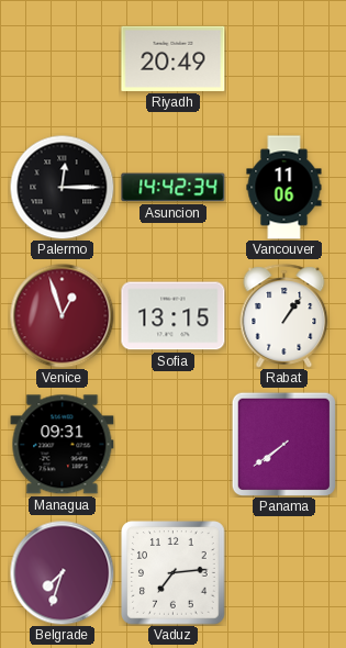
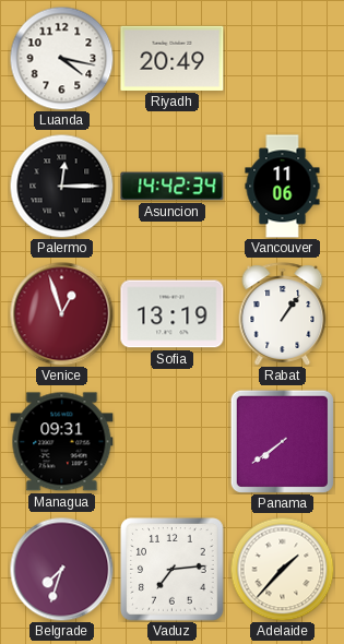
Luanda: none -> 4:17
Sofia: 13:15 -> 13:19
Adelaide: none -> 1:37
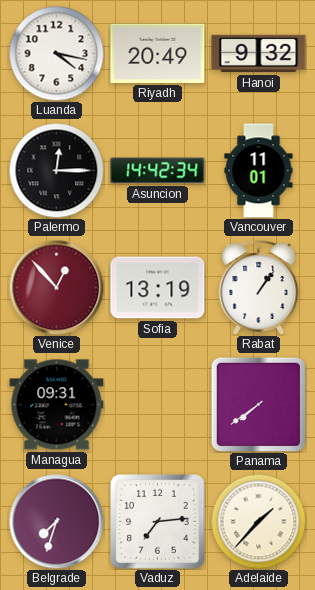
Hanoi: none -> 9:32
Vancouver: 11:06 -> 11:01
Venice: 12:57 -> 12:53
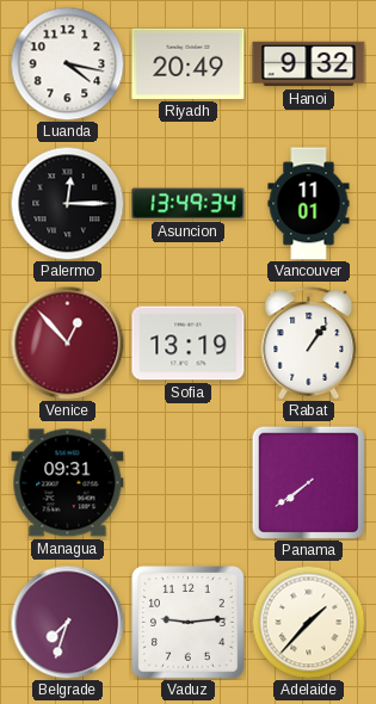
Asuncion: 14:42 -> 13:49
Vaduz: 7:14 -> 9:14
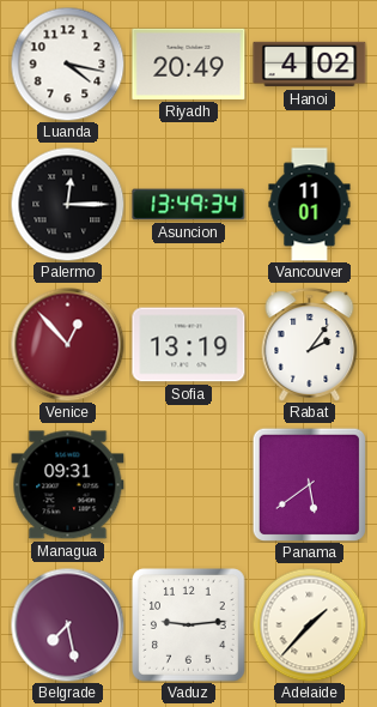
Hanoi: 9:32 -> 4:02
Rabat: 1:06 -> 2:06
Panama: 7:39 -> 5:39
Belgrade: 7:33 -> 7:28
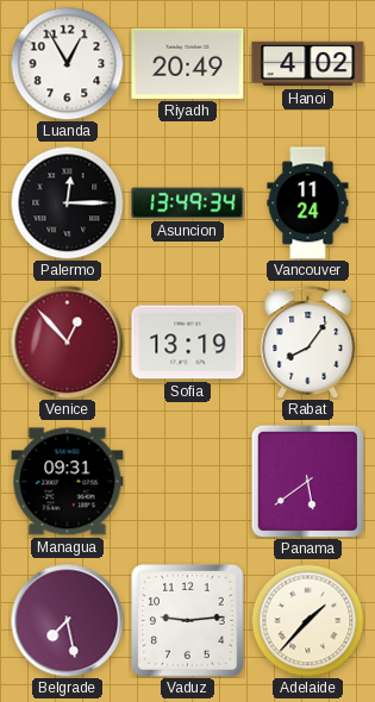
Luanda: 4:17 -> 12:55
Vancouver: 11:01 -> 11:24
Rabat: 2:06 -> 8:06
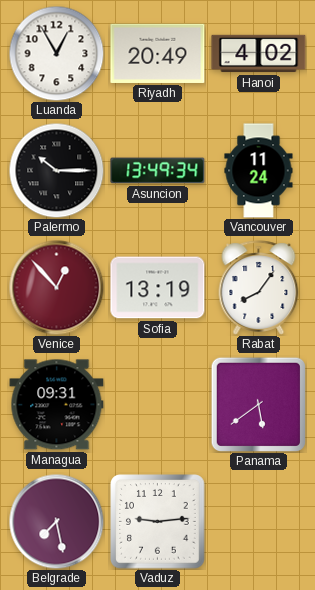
Palermo: 12:15 -> 10:15
Adelaide: 1:37 -> none
